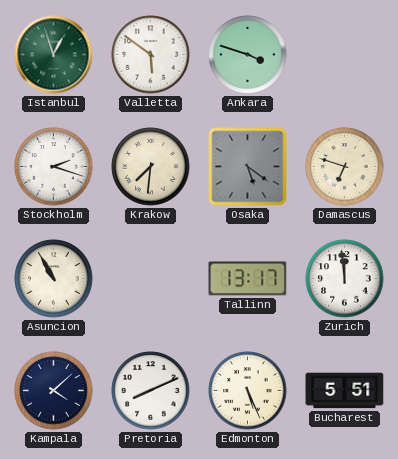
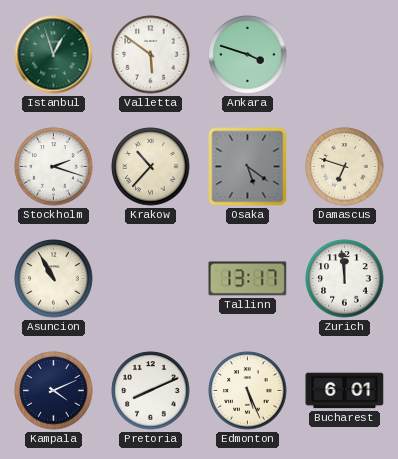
Krakow: 7:31 -> 10:37
Kampala: 4:08 -> 4:11
Bucharest: 5:51 -> 6:01
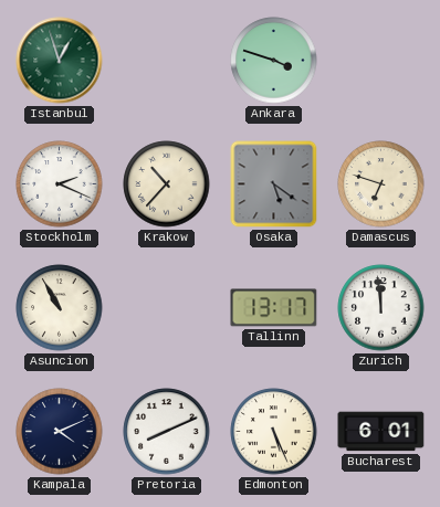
Valletta: 5:51 -> none
Stockholm: 2:18 -> 2:19
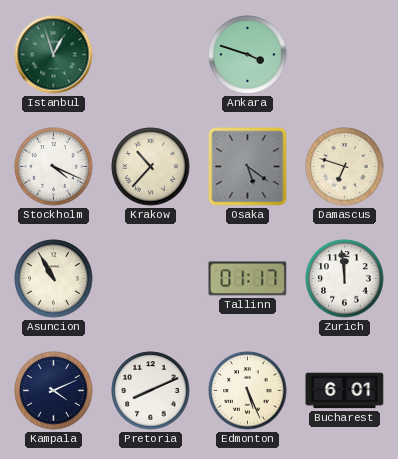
Stockholm: 2:19 -> 4:19
Tallinn: 13:17 -> 01:17
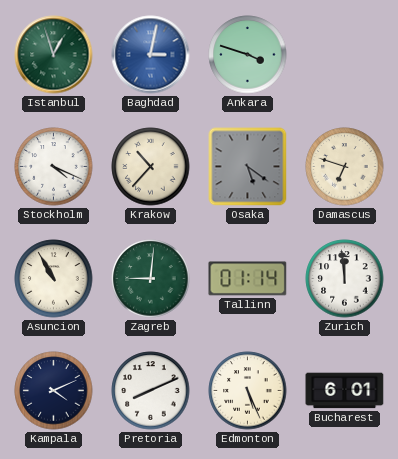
Baghdad: none -> 3:02
Zagreb: none -> 9:01
Tallinn: 01:17 -> 01:14
